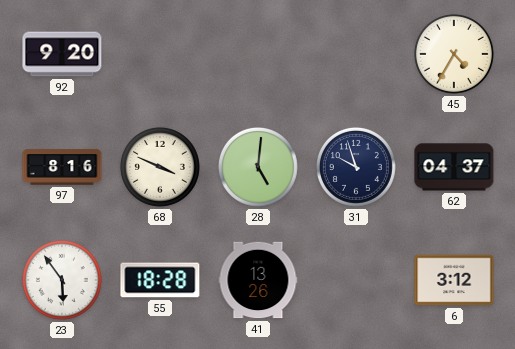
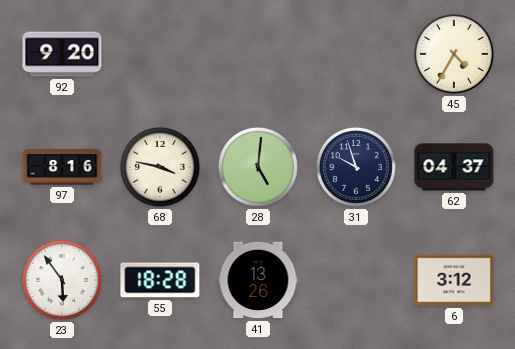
68: 3:49 -> 3:47
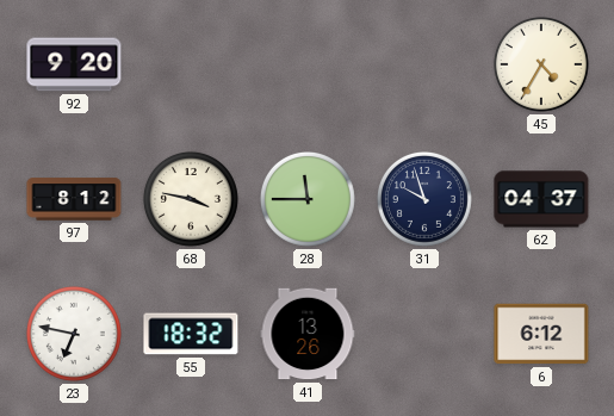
97: 8:16 -> 8:12
28: 5:01 -> 11:45
23: 5:54 -> 6:47
55: 18:28 -> 18:32
6: 3:12 -> 6:12
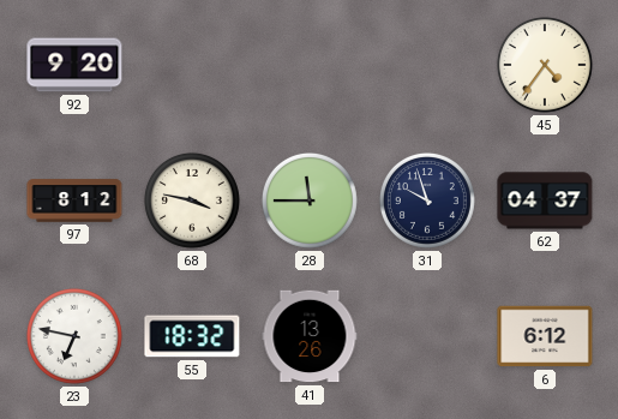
45: 4:35 -> 4:36
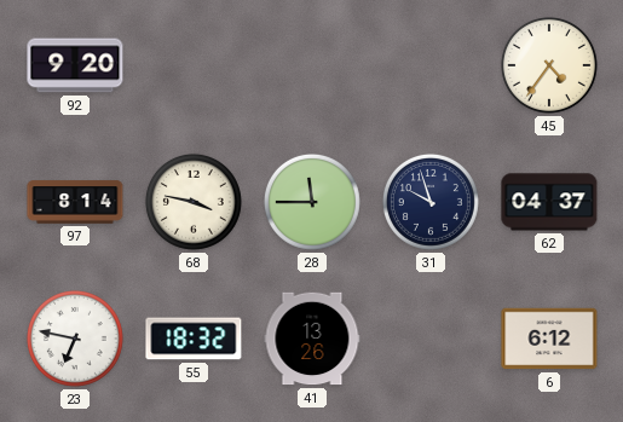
97: 8:12 -> 8:14
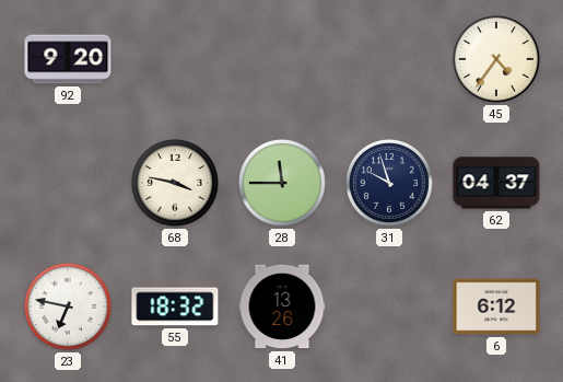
97: 8:14 -> none
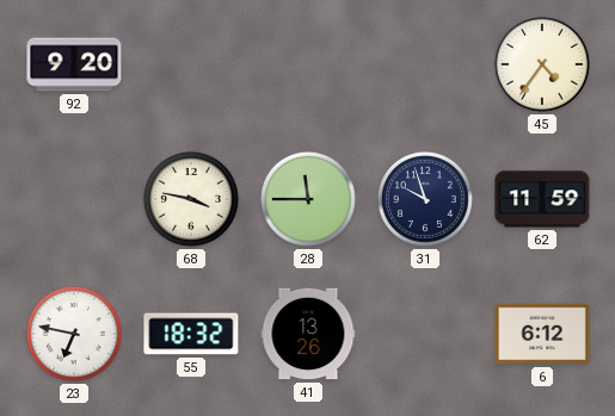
62: 04:37 -> 11:59
